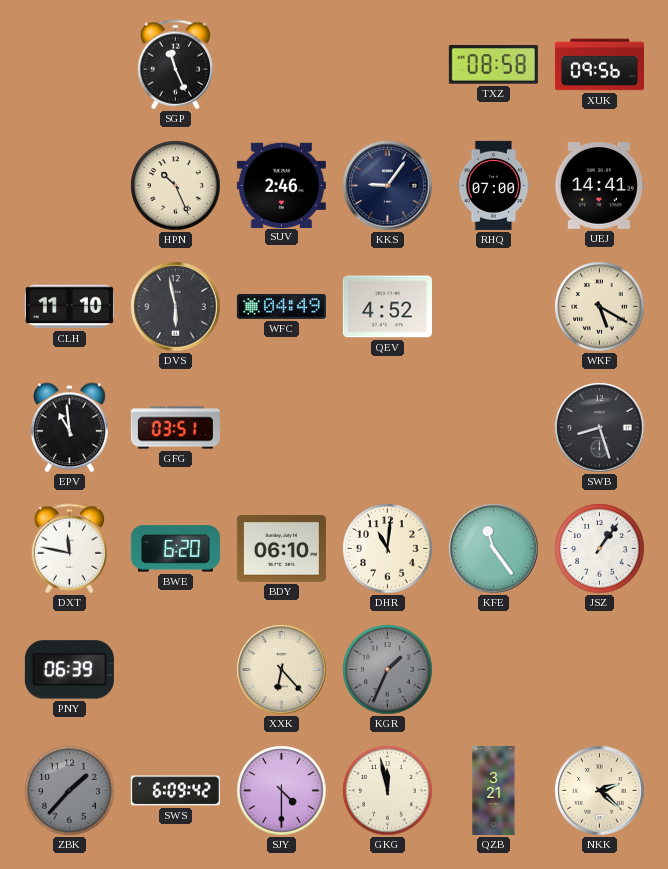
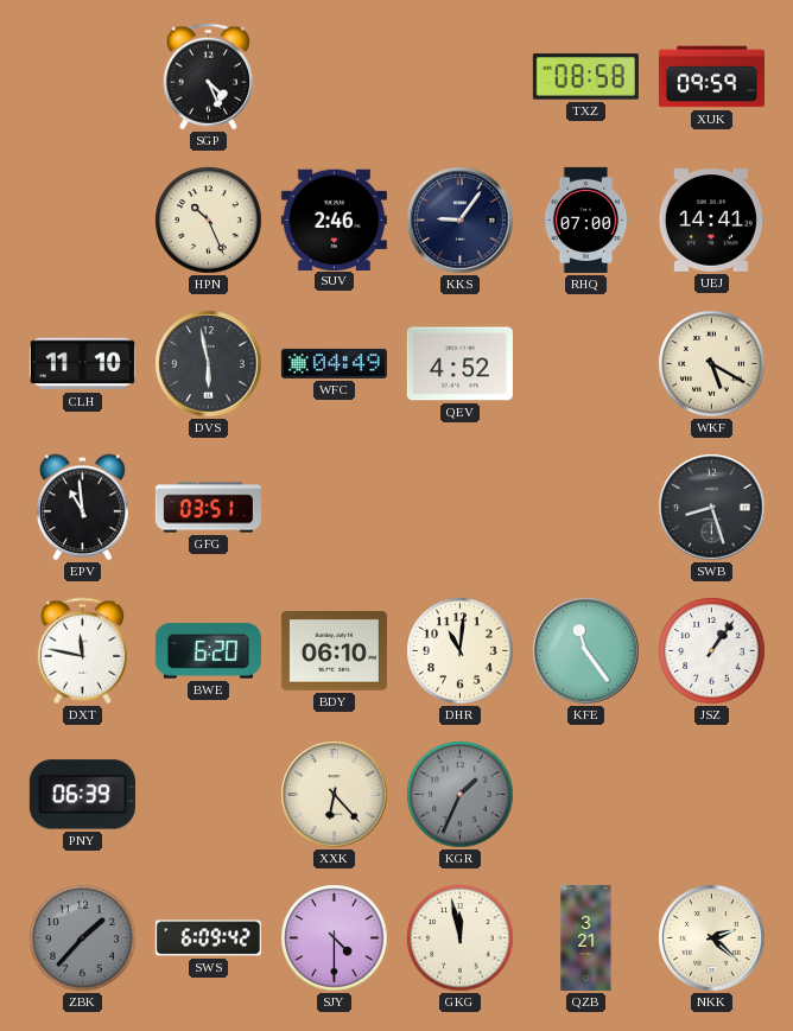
SGP: 11:26 -> 4:26
XUK: 09:56 -> 09:59
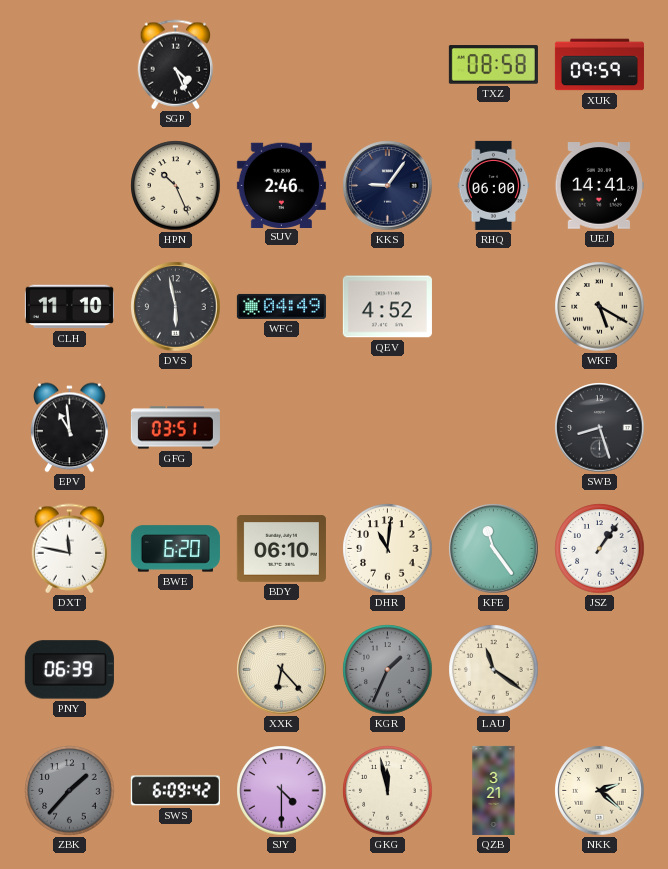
RHQ: 07:00 -> 06:00
LAU: none -> 11:21
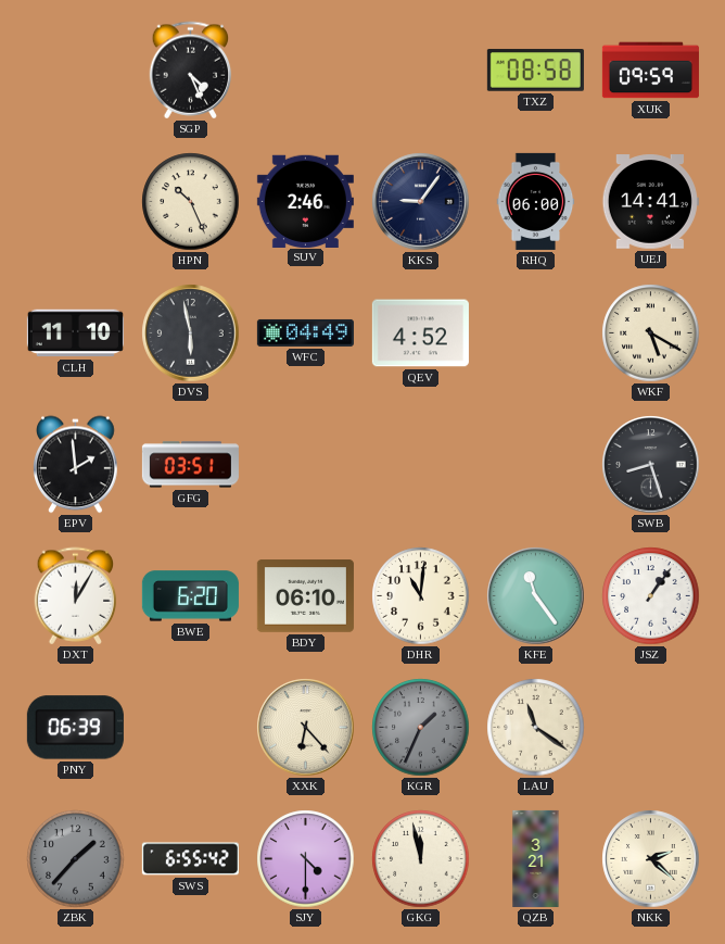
EPV: 10:59 -> 1:59
DXT: 11:47 -> 12:05
SWS: 6:09 -> 6:55
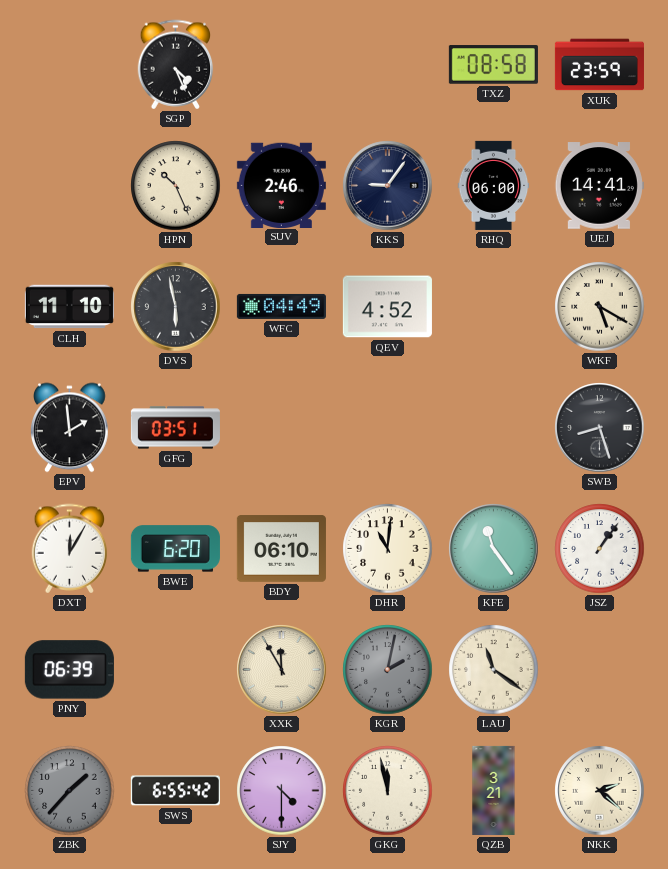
XUK: 09:59 -> 23:59
XXK: 6:23 -> 11:55
KGR: 1:34 -> 2:02
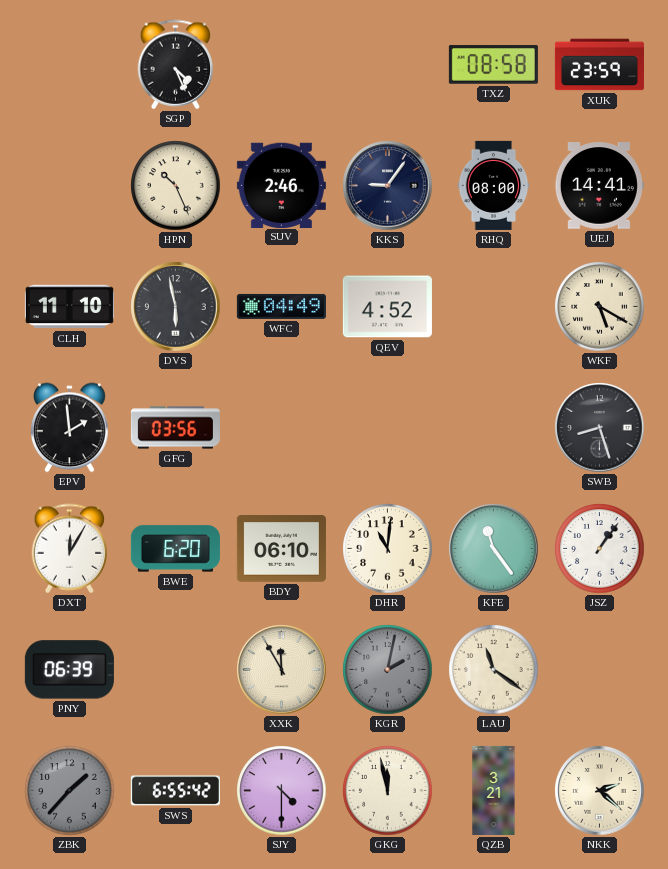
RHQ: 06:00 -> 08:00
GFG: 03:51 -> 03:56
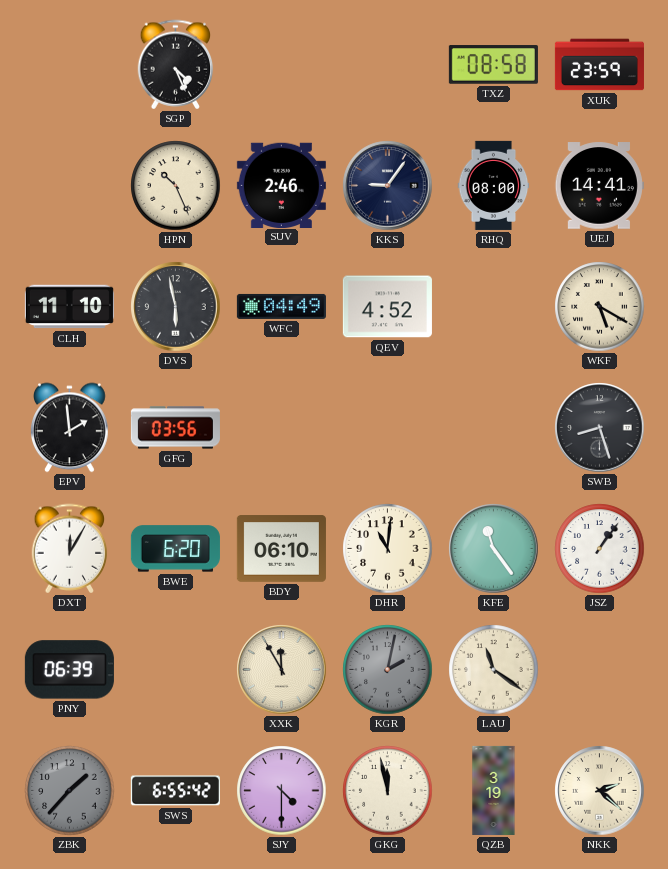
QZB: 3:21 -> 3:19
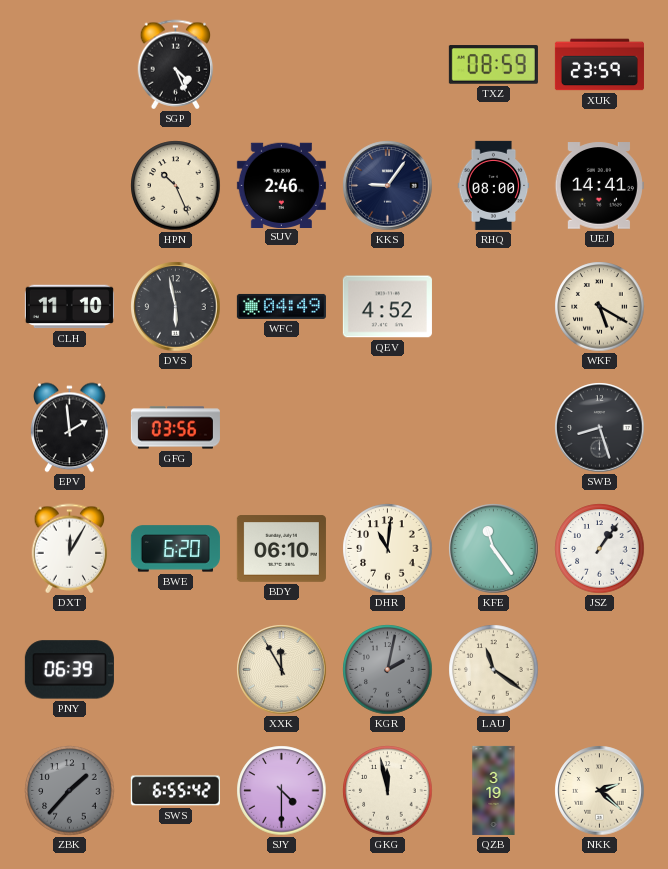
TXZ: 08:58 -> 08:59
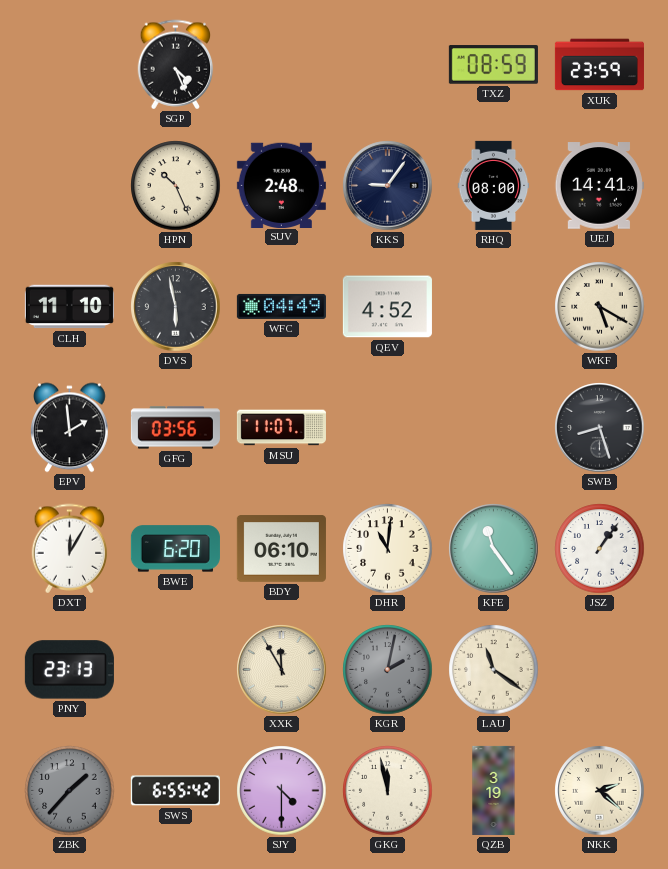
SUV: 2:46 -> 2:48
MSU: none -> 11:07
PNY: 06:39 -> 23:13
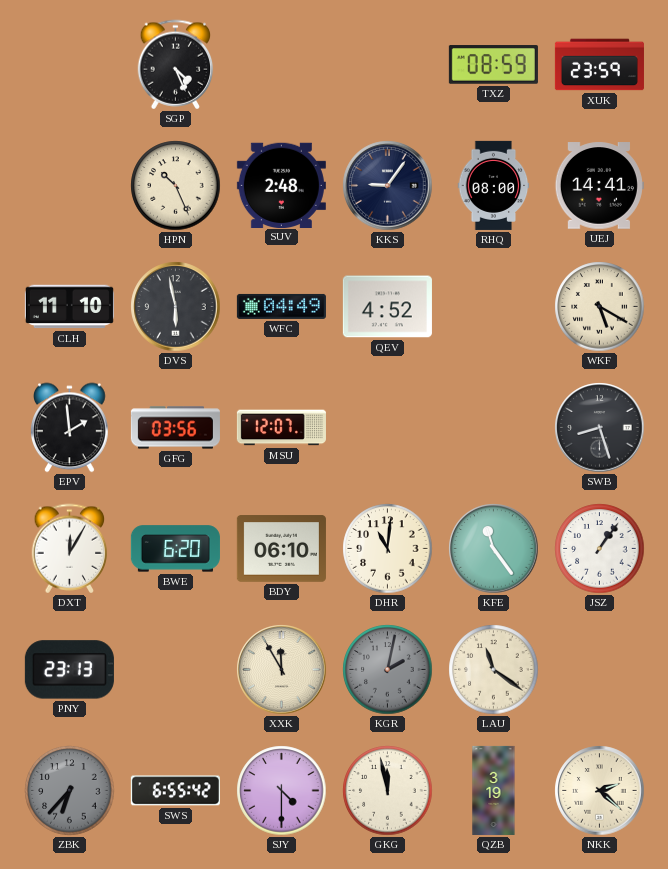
MSU: 11:07 -> 12:07
ZBK: 1:37 -> 6:37
